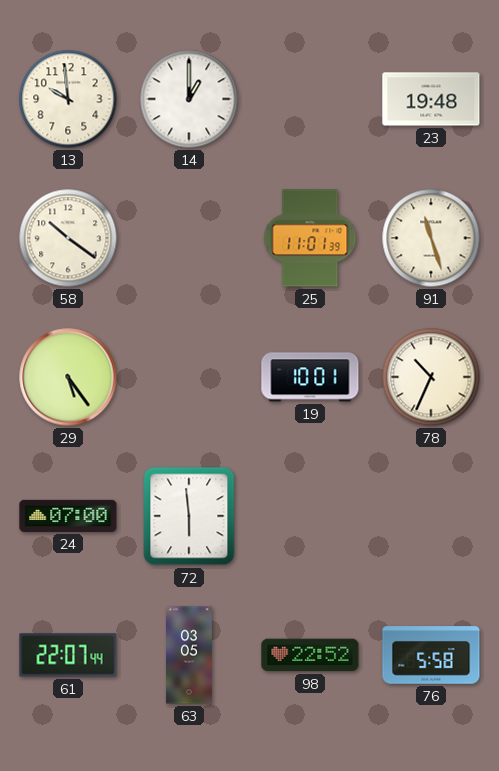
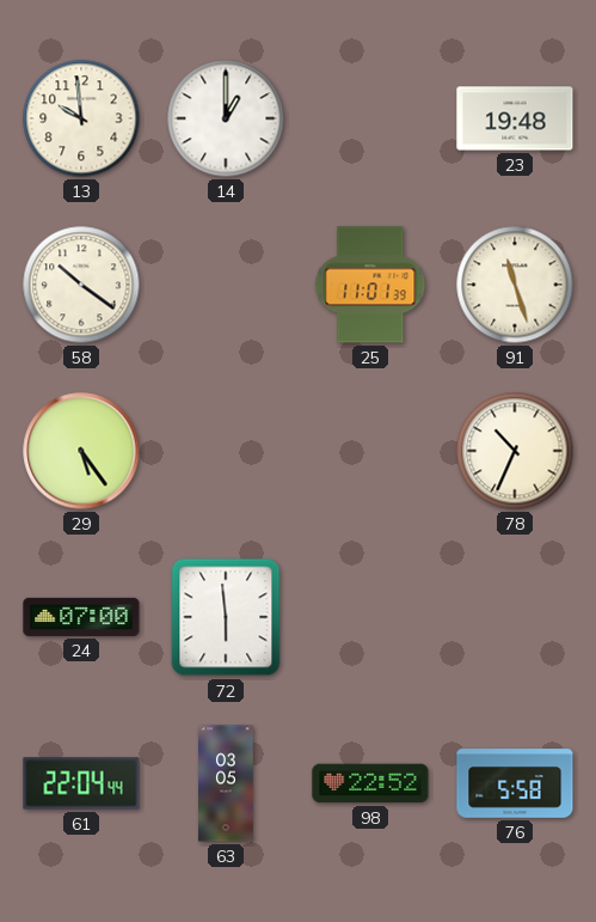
19: 10:01 -> none
61: 22:07 -> 22:04
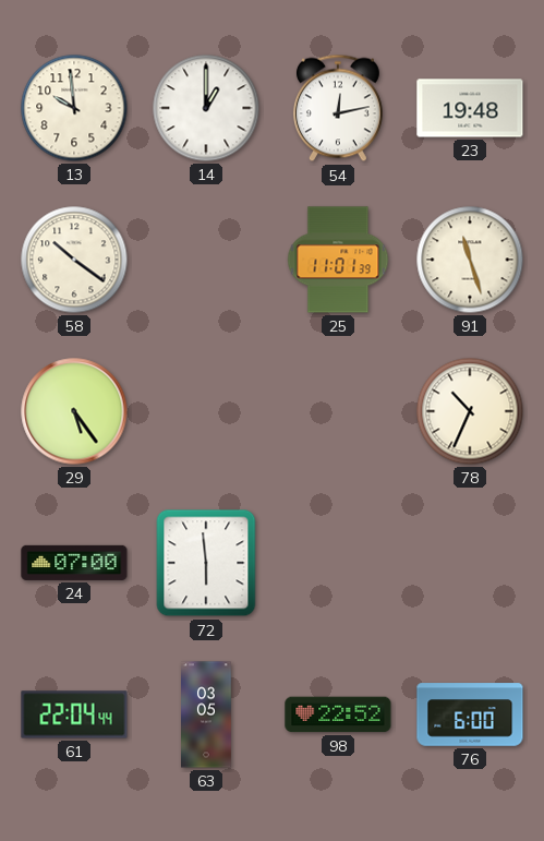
54: none -> 12:13
76: 5:58 -> 6:00
